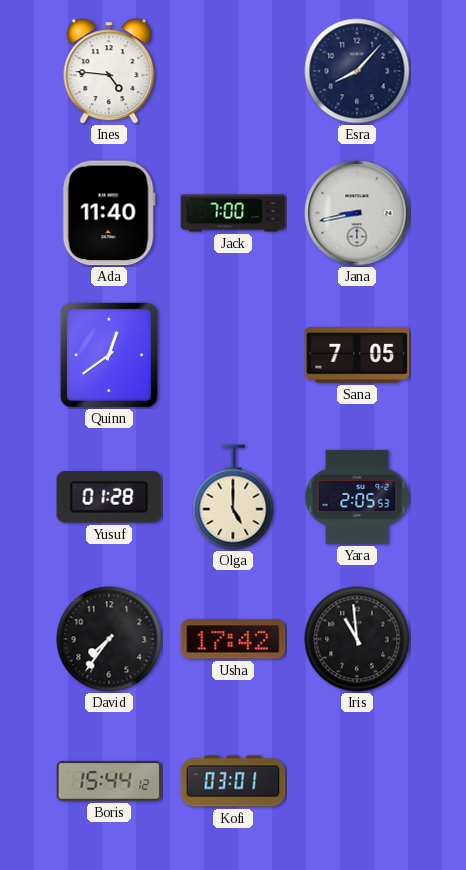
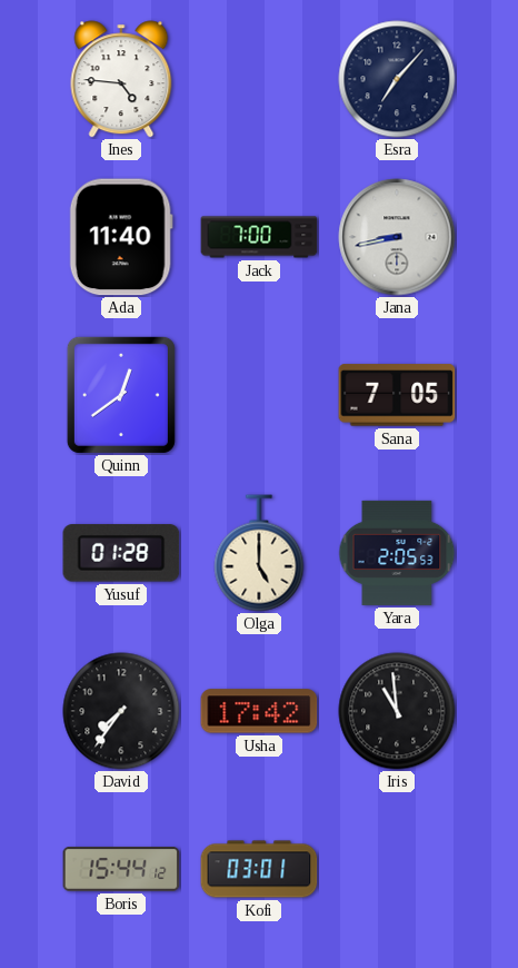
Esra: 8:07 -> 7:07
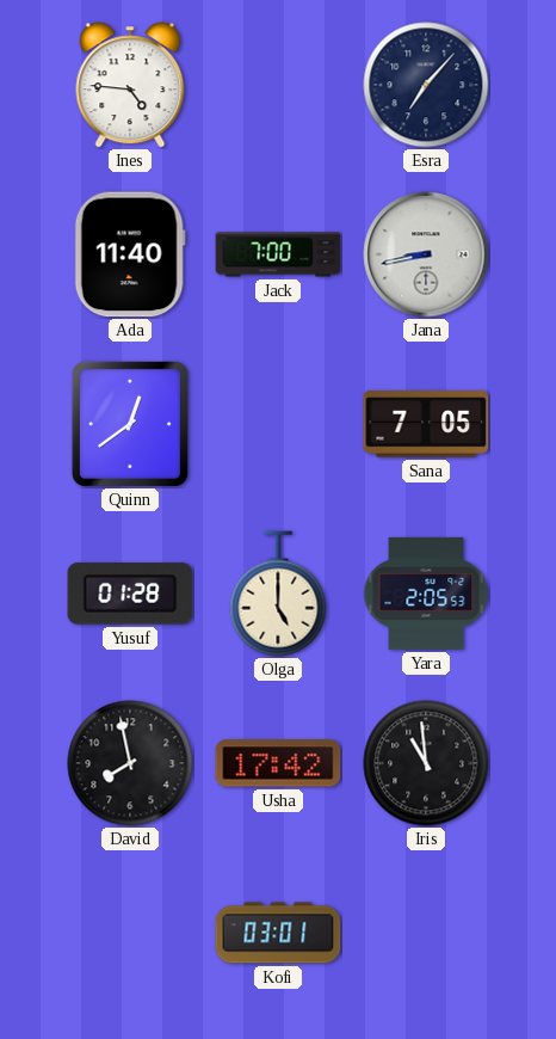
David: 7:36 -> 7:58
Boris: 15:44 -> none
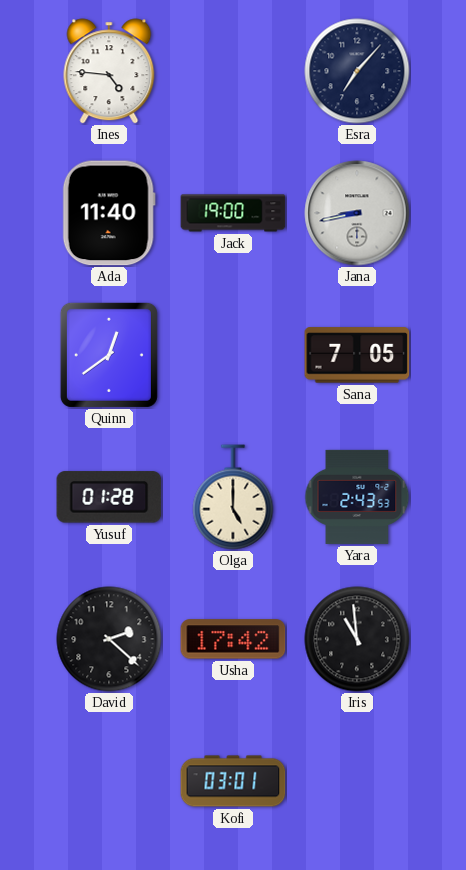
Jack: 7:00 -> 19:00
Yara: 2:05 -> 2:43
David: 7:58 -> 2:22
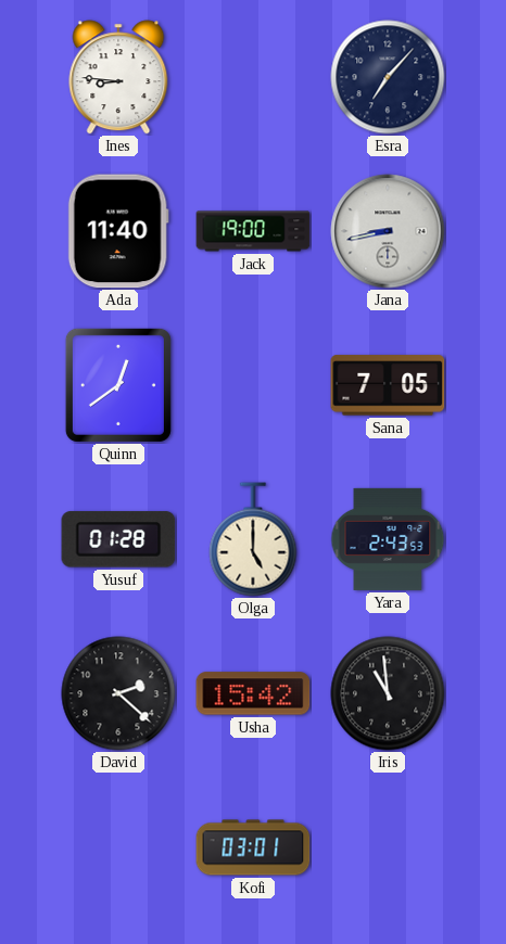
Ines: 4:46 -> 8:46
Usha: 17:42 -> 15:42
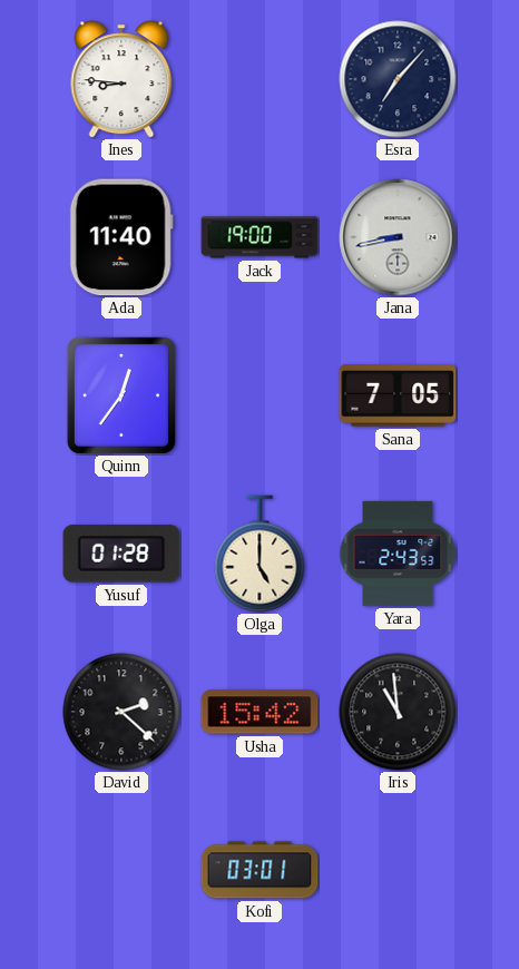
Quinn: 12:39 -> 12:36
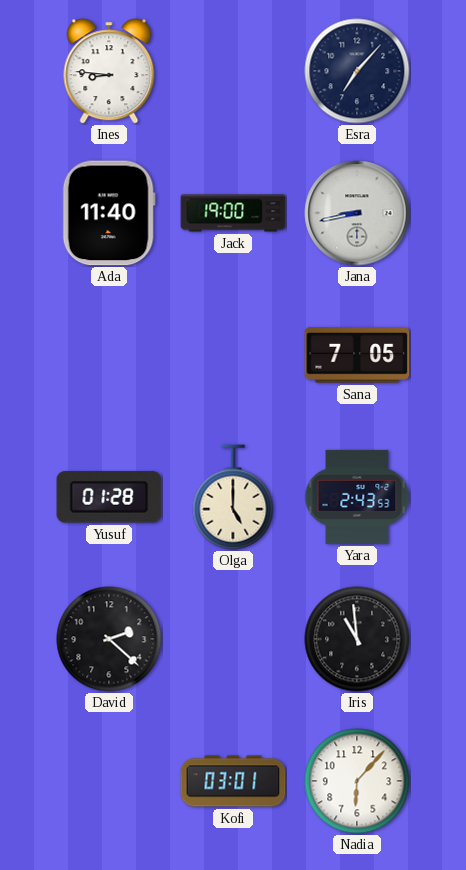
Quinn: 12:36 -> none
Usha: 15:42 -> none
Nadia: none -> 6:07
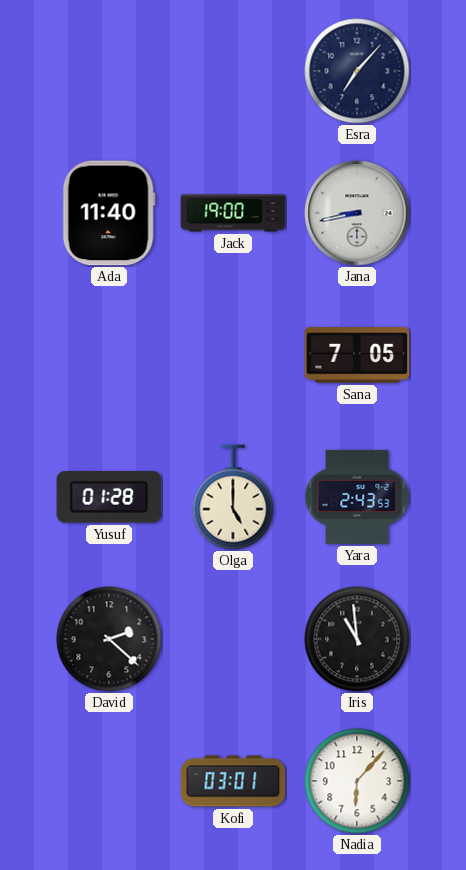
Ines: 8:46 -> none
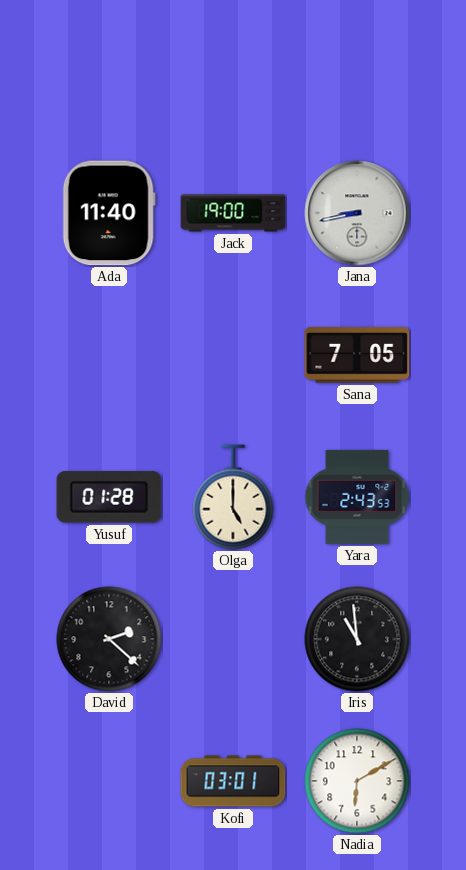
Esra: 7:07 -> none
Nadia: 6:07 -> 6:10
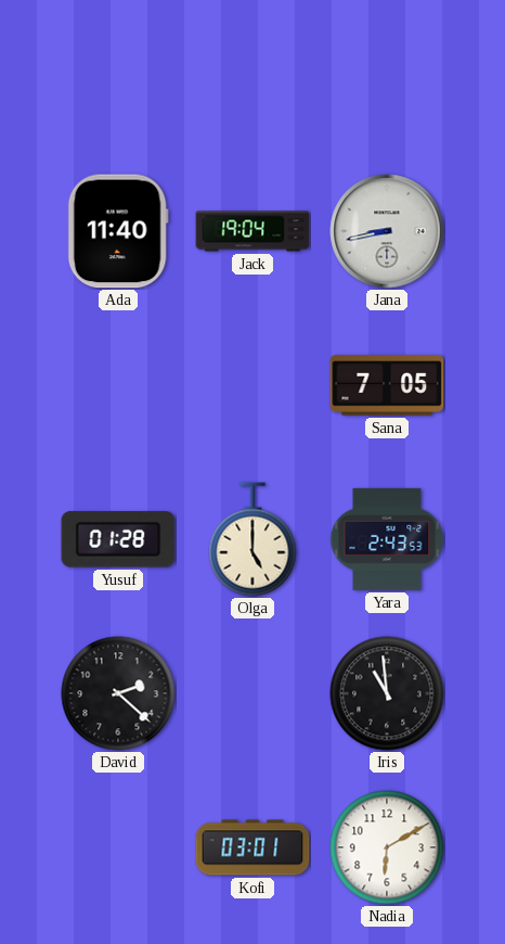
Jack: 19:00 -> 19:04
